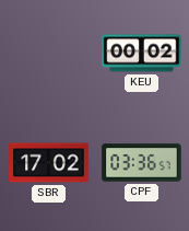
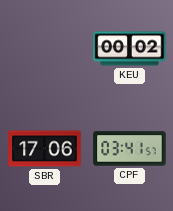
SBR: 17:02 -> 17:06
CPF: 03:36 -> 03:41
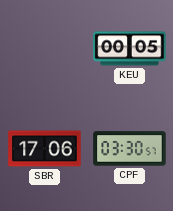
KEU: 00:02 -> 00:05
CPF: 03:41 -> 03:30
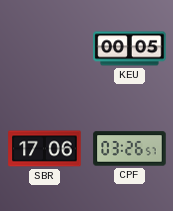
CPF: 03:30 -> 03:26
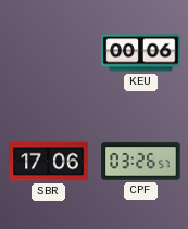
KEU: 00:05 -> 00:06
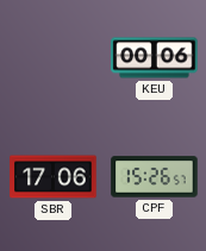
CPF: 03:26 -> 15:26
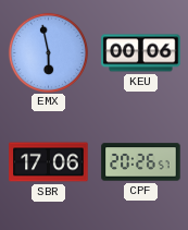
EMX: none -> 5:58
CPF: 15:26 -> 20:26
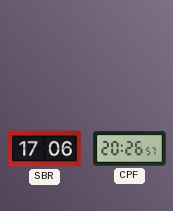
EMX: 5:58 -> none
KEU: 00:06 -> none
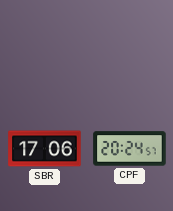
CPF: 20:26 -> 20:24
